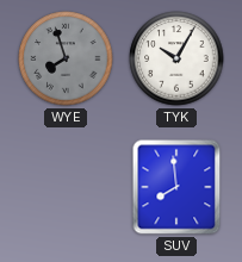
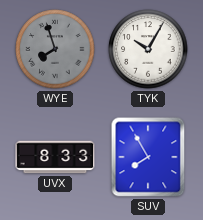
UVX: none -> 8:33
SUV: 7:59 -> 7:55
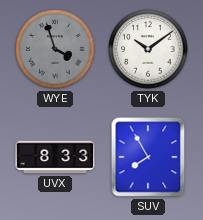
WYE: 7:57 -> 3:57
TYK: 10:05 -> 10:09
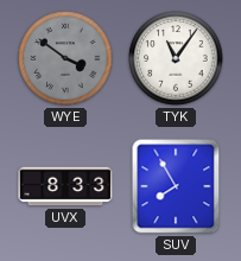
WYE: 3:57 -> 3:51
TYK: 10:09 -> 11:06
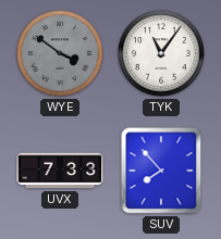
UVX: 8:33 -> 7:33
SUV: 7:55 -> 7:53
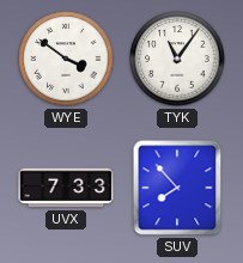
WYE dial: grey -> white
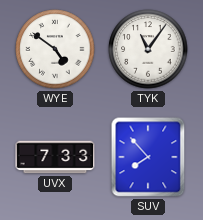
WYE: 3:51 -> 4:51
